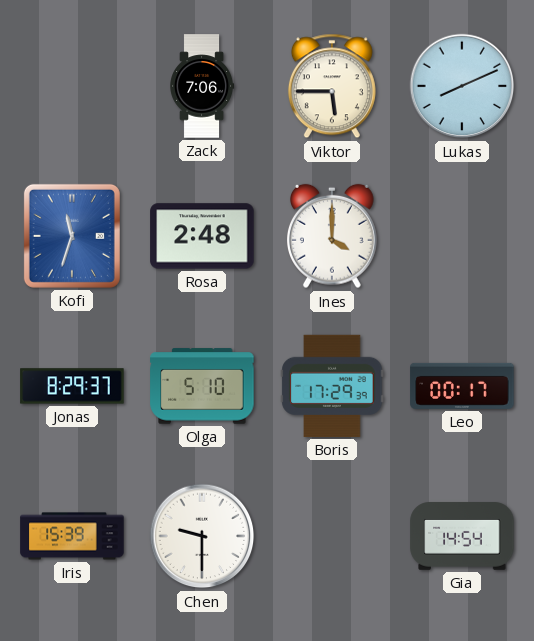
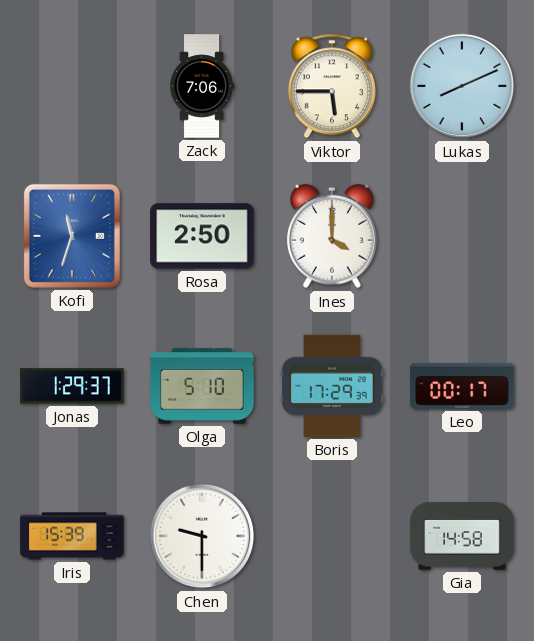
Rosa: 2:48 -> 2:50
Jonas: 8:29 -> 1:29
Gia: 14:54 -> 14:58
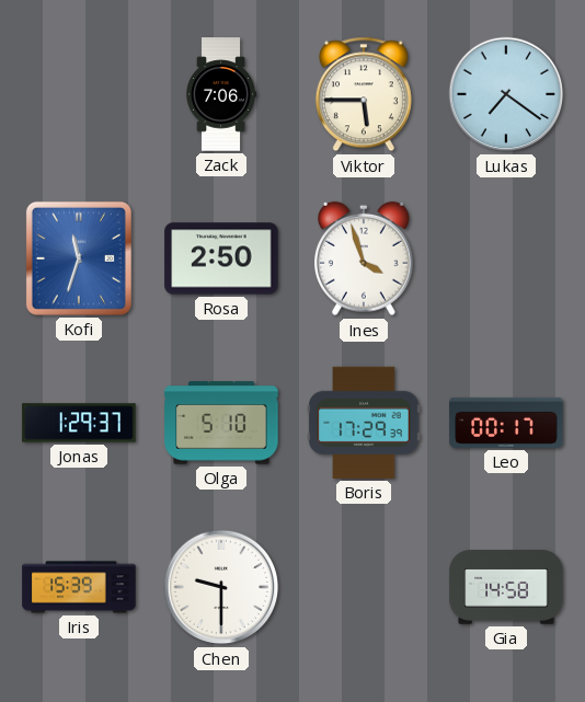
Lukas: 8:11 -> 7:21
Ines: 4:00 -> 3:57
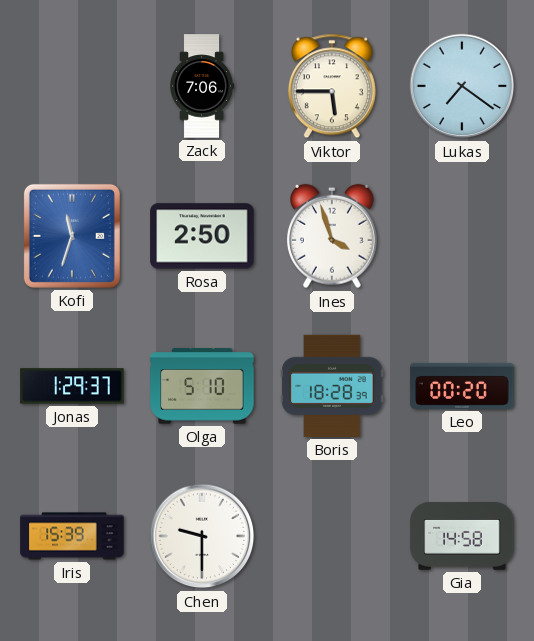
Boris: 17:29 -> 18:28
Leo: 00:17 -> 00:20
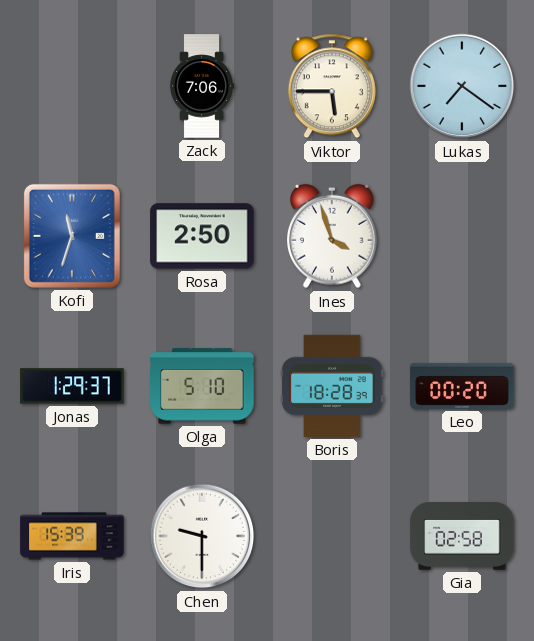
Gia: 14:58 -> 02:58
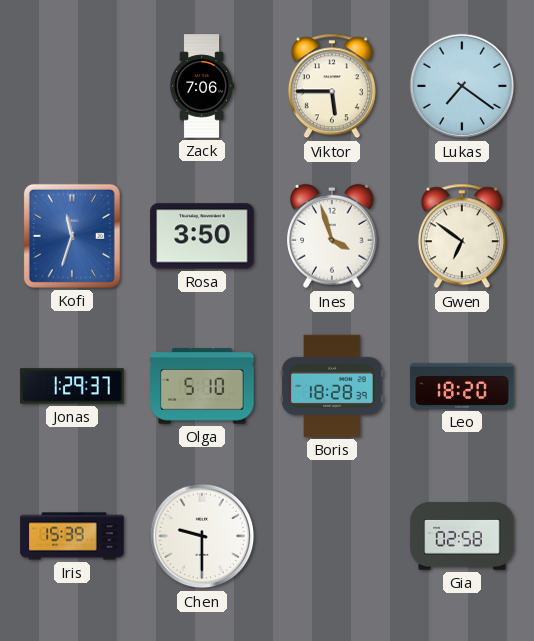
Rosa: 2:50 -> 3:50
Gwen: none -> 6:51
Leo: 00:20 -> 18:20
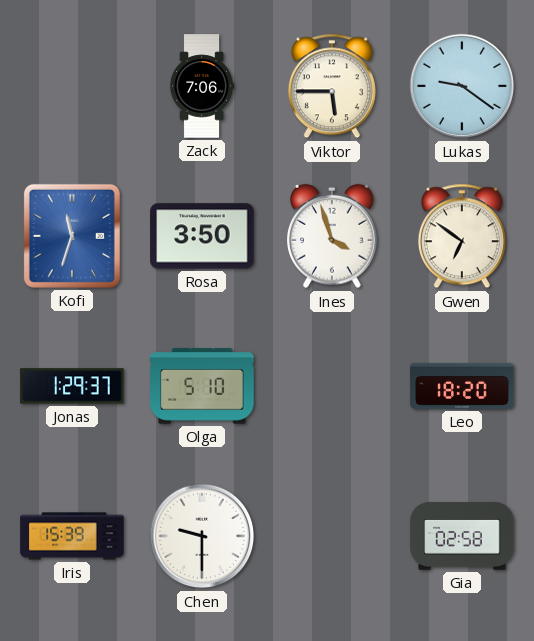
Lukas: 7:21 -> 9:21
Boris: 18:28 -> none
